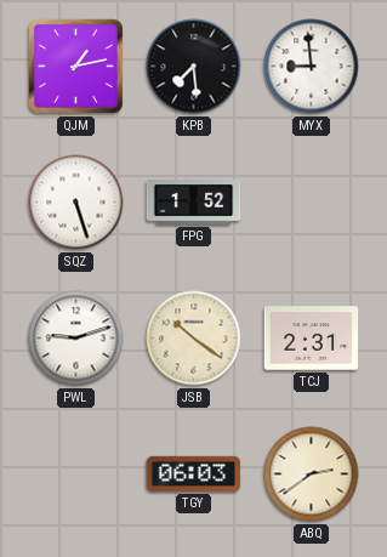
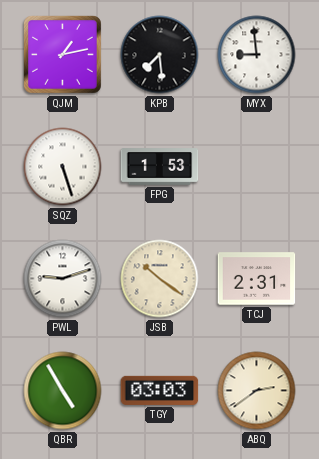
FPG: 1:52 -> 1:53
QBR: none -> 4:55
TGY: 06:03 -> 03:03
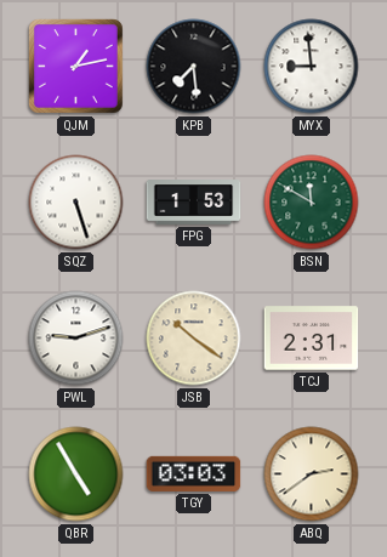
BSN: none -> 11:50
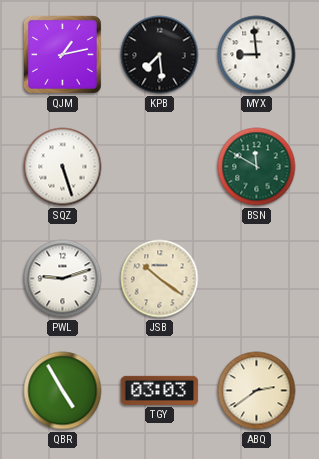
FPG: 1:53 -> none
TCJ: 2:31 -> none
